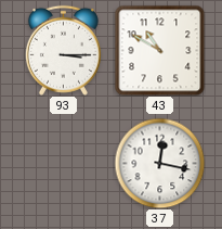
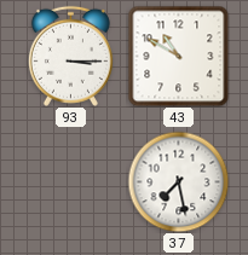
37: 12:17 -> 7:28
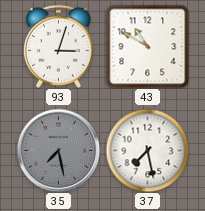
93: 3:15 -> 3:03
35: none -> 7:28
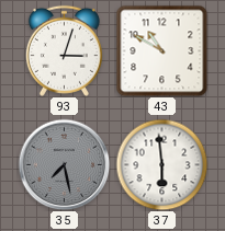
37: 7:28 -> 5:59
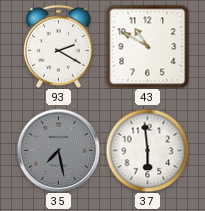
93: 3:03 -> 2:20
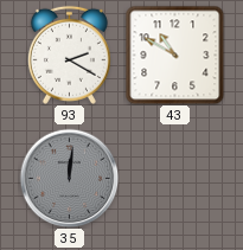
35: 7:28 -> 12:01
37: 5:59 -> none
